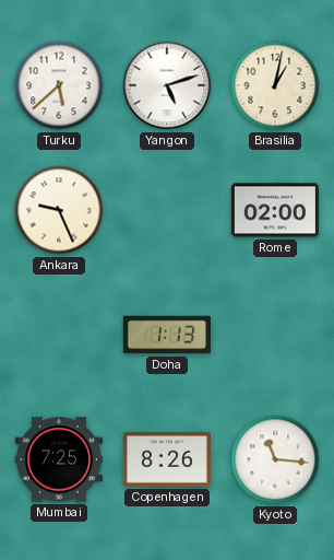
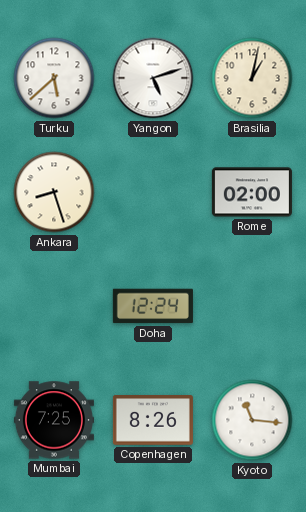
Ankara: 9:26 -> 8:27
Doha: 1:13 -> 12:24
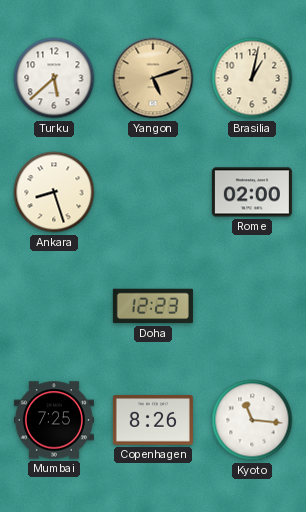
Yangon dial: white -> champagne
Doha: 12:24 -> 12:23
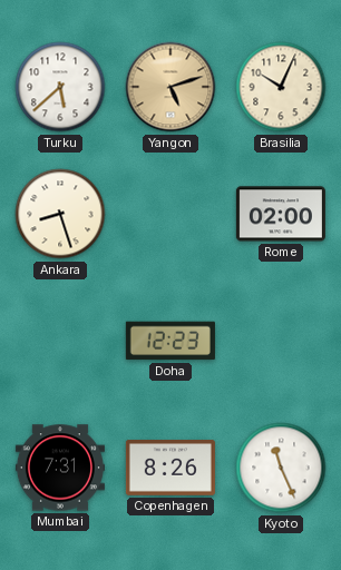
Brasilia: 1:02 -> 10:04
Mumbai: 7:25 -> 7:31
Kyoto: 11:16 -> 11:26
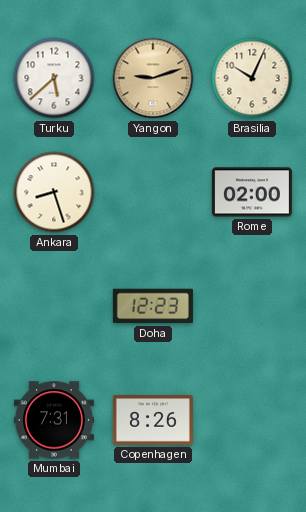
Yangon: 5:12 -> 9:12
Kyoto: 11:26 -> none
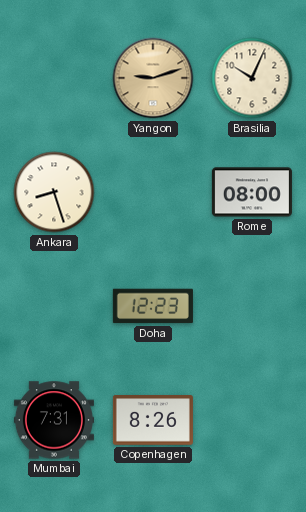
Turku: 5:38 -> none
Rome: 02:00 -> 08:00
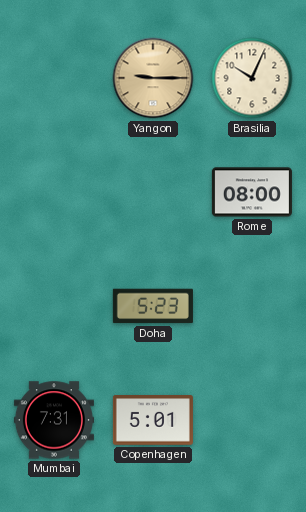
Yangon: 9:12 -> 9:15
Ankara: 8:27 -> none
Doha: 12:23 -> 5:23
Copenhagen: 8:26 -> 5:01
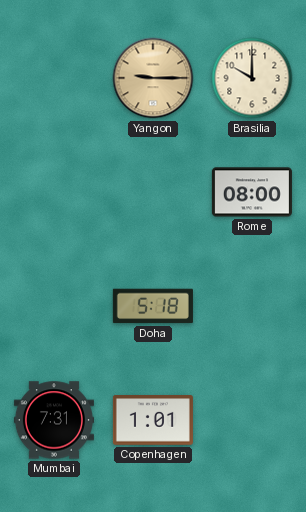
Brasilia: 10:04 -> 10:00
Doha: 5:23 -> 5:18
Copenhagen: 5:01 -> 1:01
